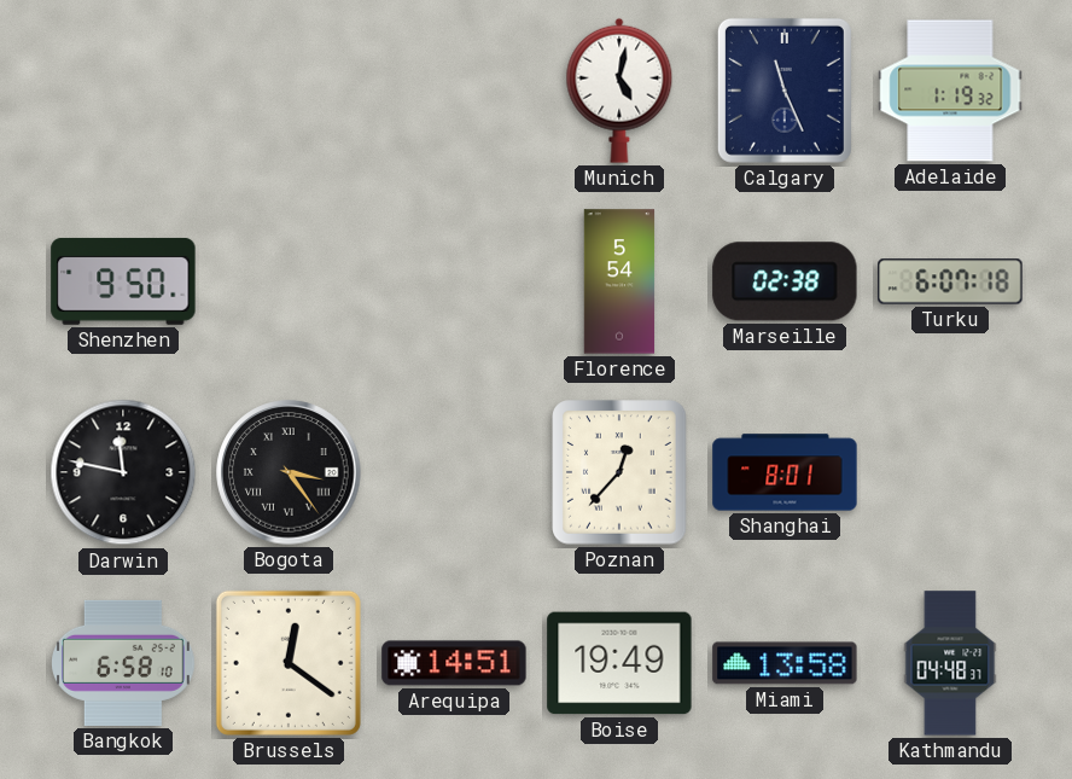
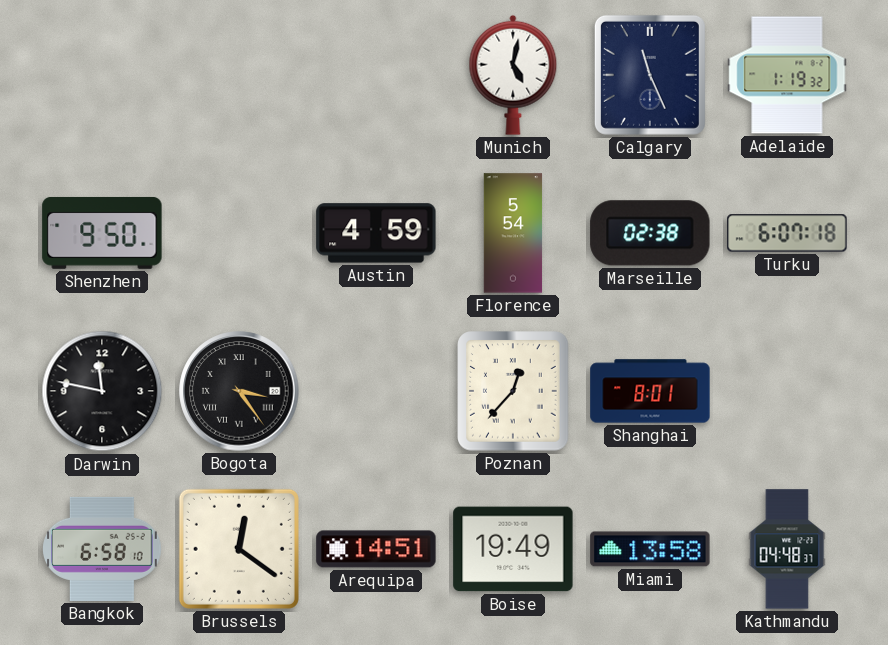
Austin: none -> 4:59
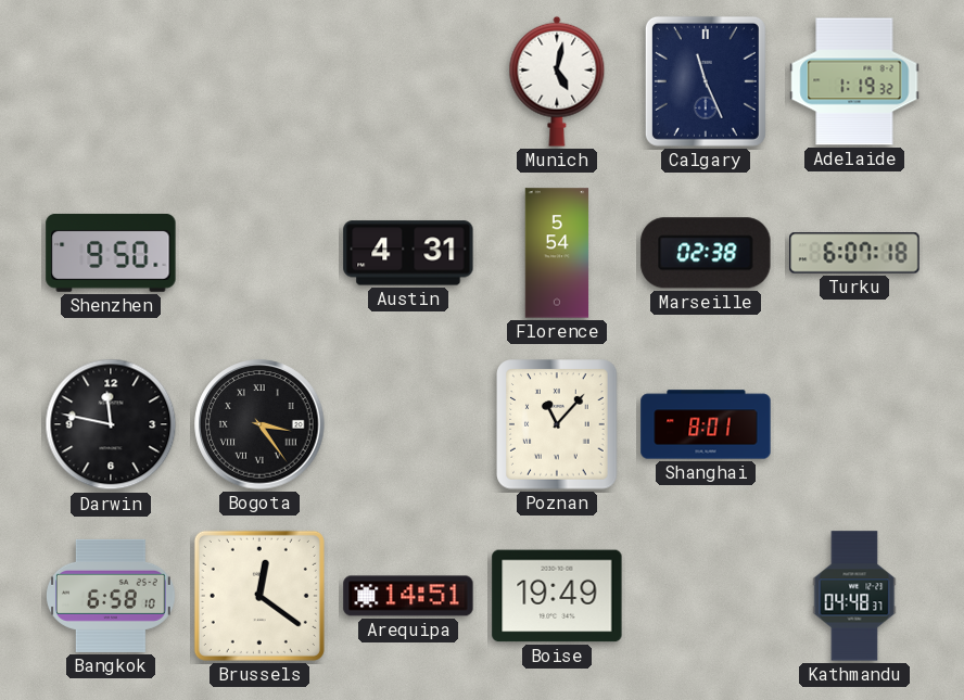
Austin: 4:59 -> 4:31
Poznan: 12:37 -> 11:07
Miami: 13:58 -> none
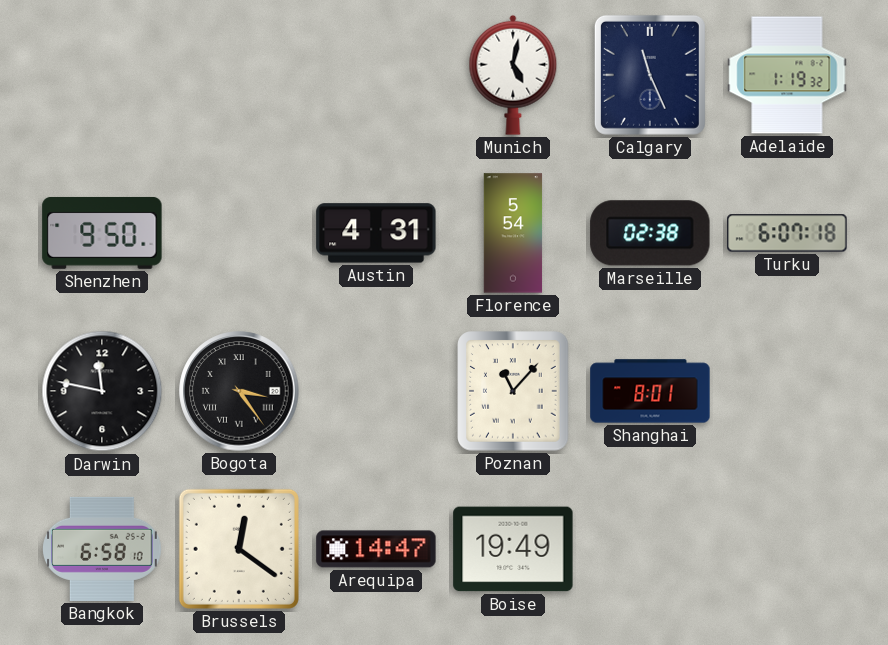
Arequipa: 14:51 -> 14:47
Kathmandu: 04:48 -> none
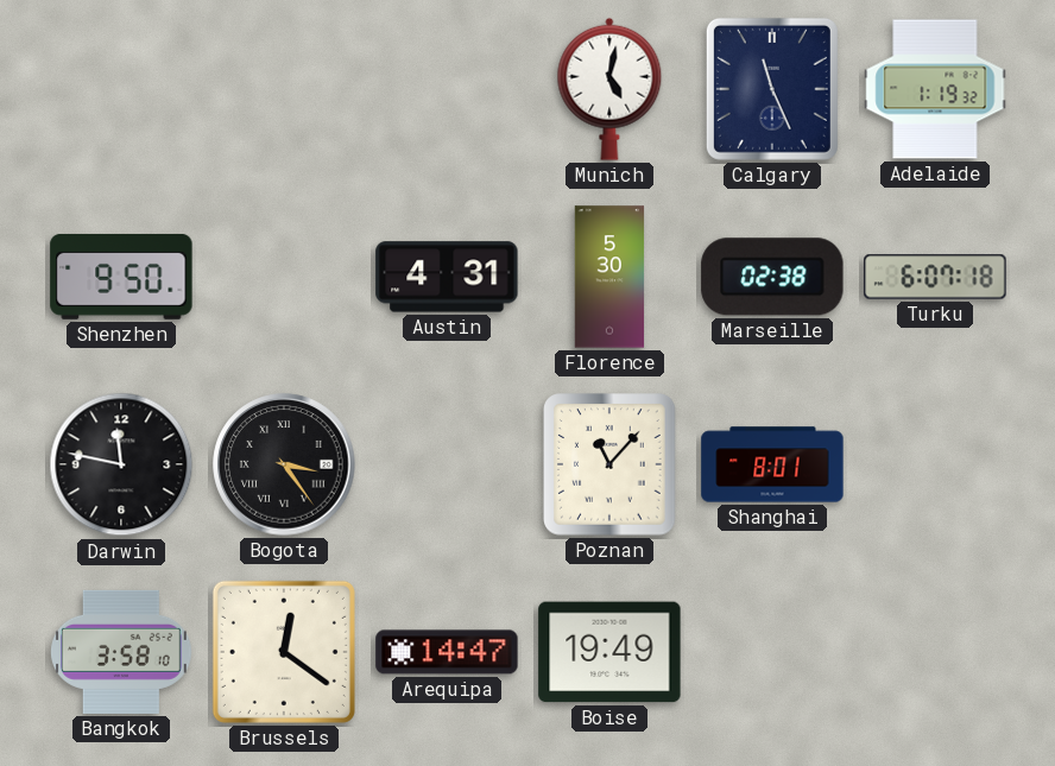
Florence: 5:54 -> 5:30
Bangkok: 6:58 -> 3:58
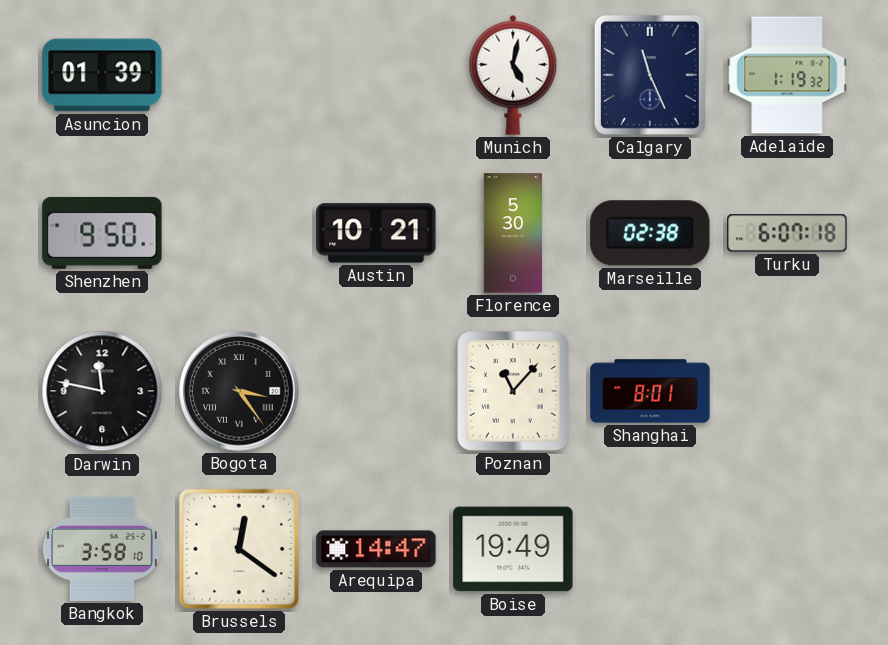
Asuncion: none -> 01:39
Austin: 4:31 -> 10:21
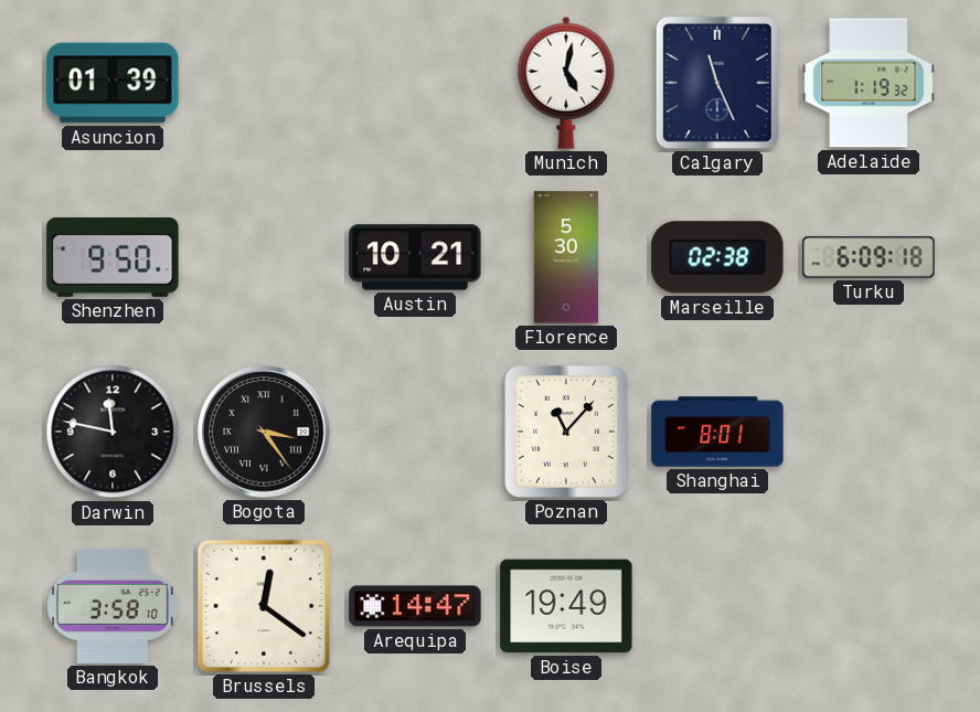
Turku: 6:07 -> 6:09
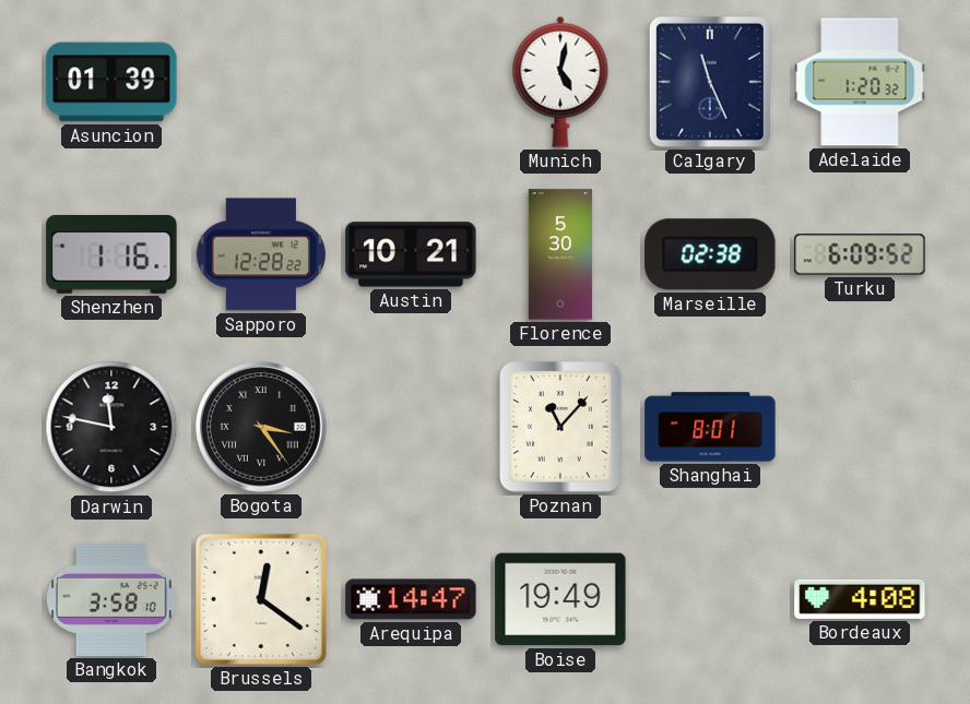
Adelaide: 1:19 -> 1:20
Shenzhen: 9:50 -> 1:16
Sapporo: none -> 12:28
Turku: 6:09:18 -> 6:09:52
Bordeaux: none -> 4:08
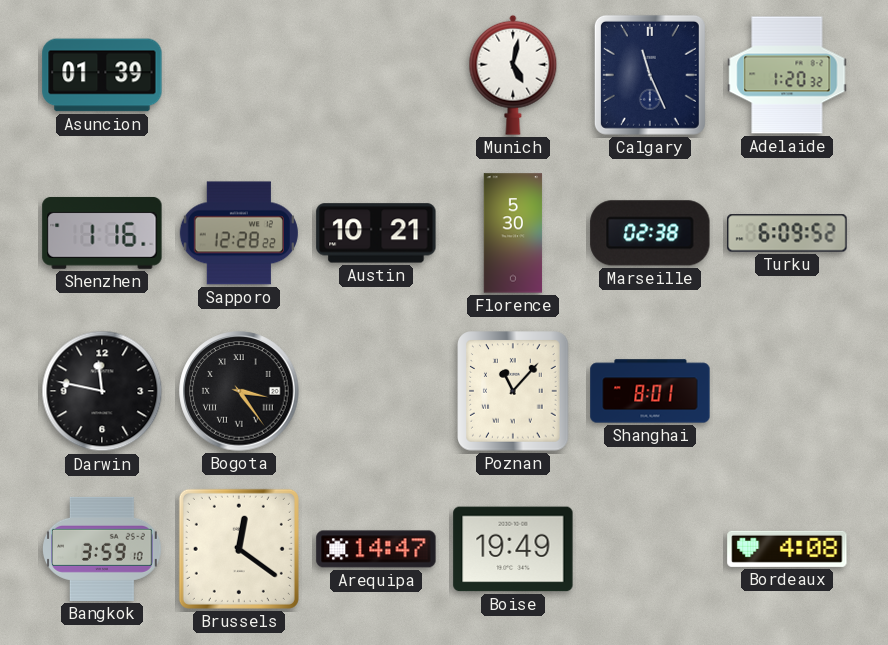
Bangkok: 3:58 -> 3:59
